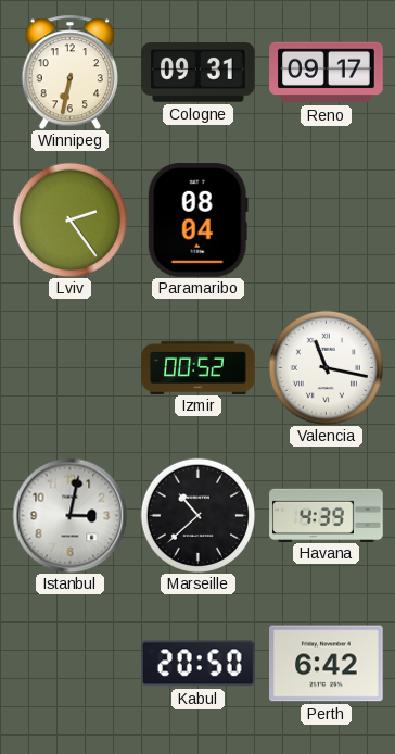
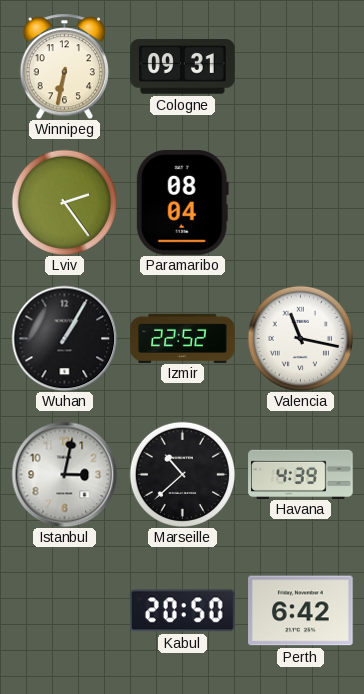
Reno: 09:17 -> none
Wuhan: none -> 1:05
Izmir: 00:52 -> 22:52
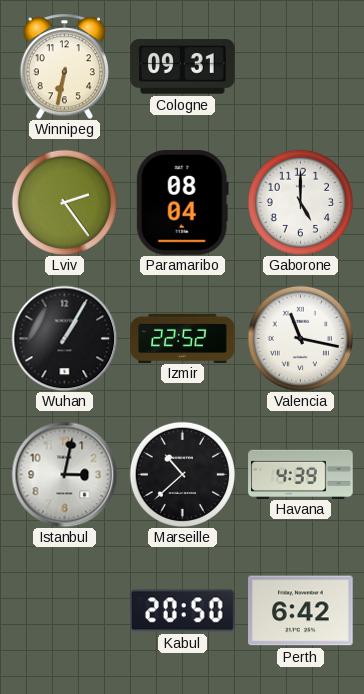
Gaborone: none -> 5:00
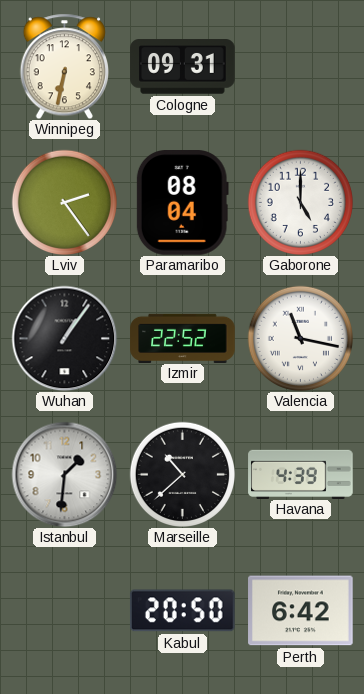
Wuhan: 1:05 -> 1:06
Istanbul: 3:02 -> 1:31
